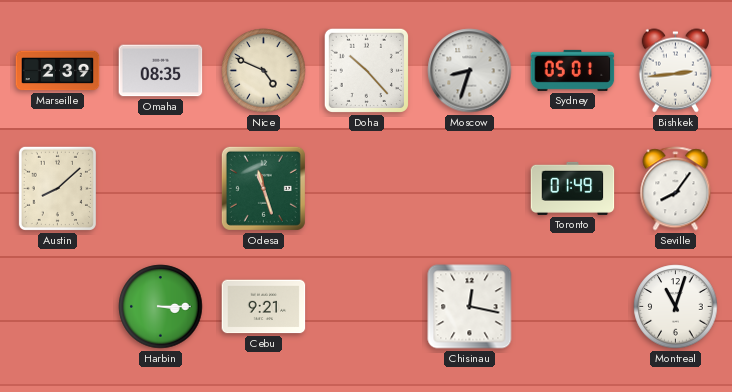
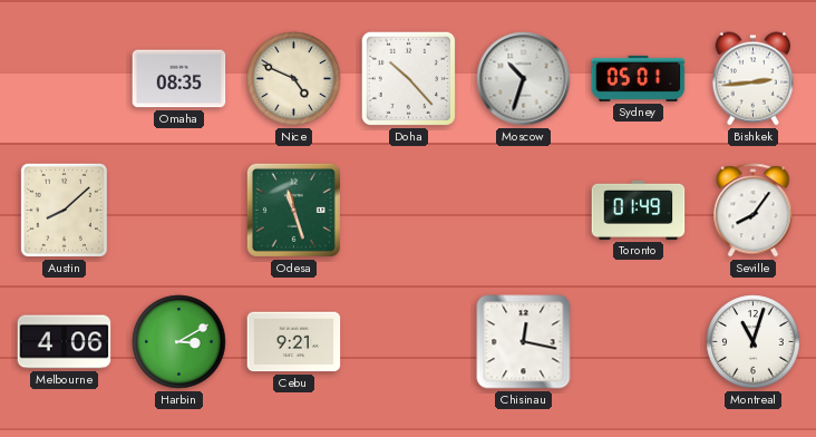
Marseille: 2:39 -> none
Moscow: 8:33 -> 10:33
Melbourne: none -> 4:06
Harbin: 3:15 -> 3:10
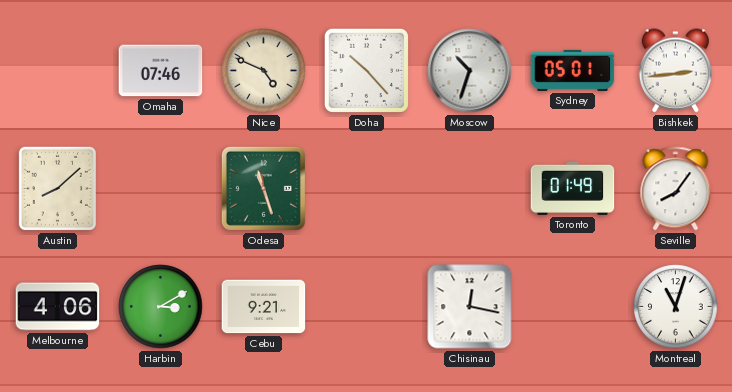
Omaha: 08:35 -> 07:46
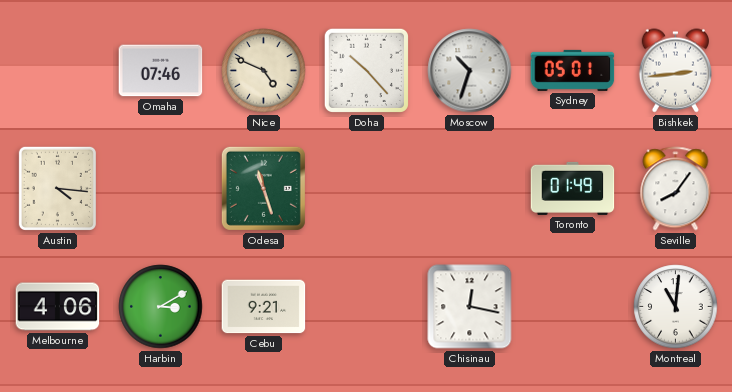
Austin: 8:08 -> 4:16
Montreal: 11:03 -> 11:01
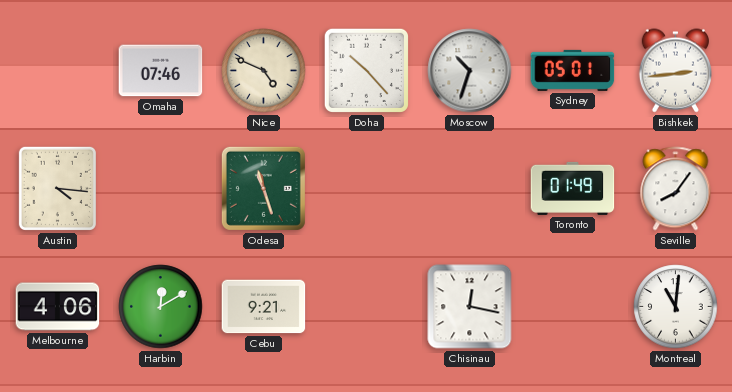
Harbin: 3:10 -> 12:10
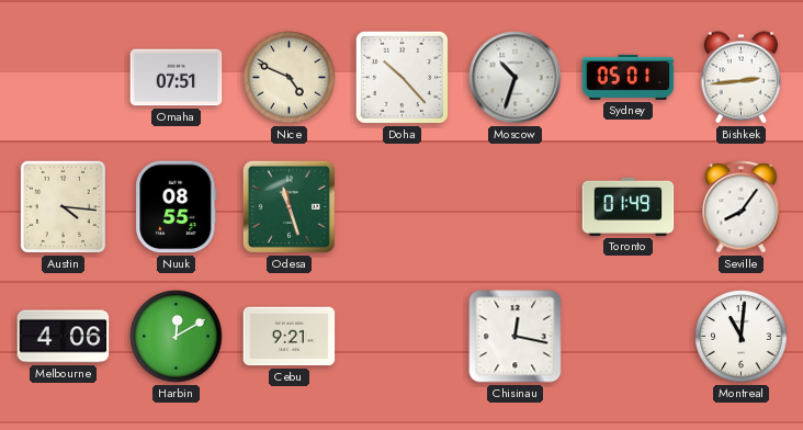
Omaha: 07:46 -> 07:51
Nuuk: none -> 08:55
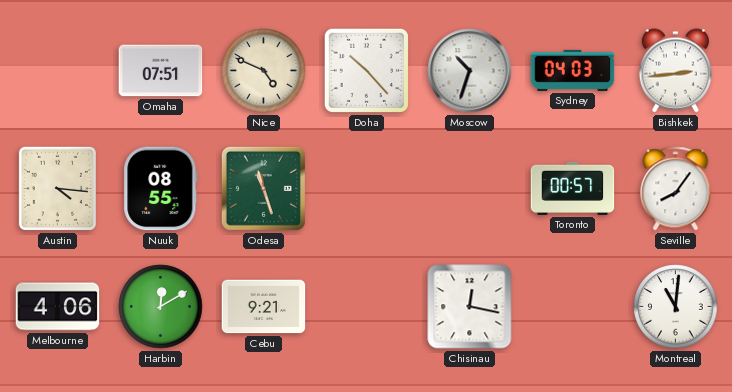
Sydney: 05:01 -> 04:03
Toronto: 01:49 -> 00:57
